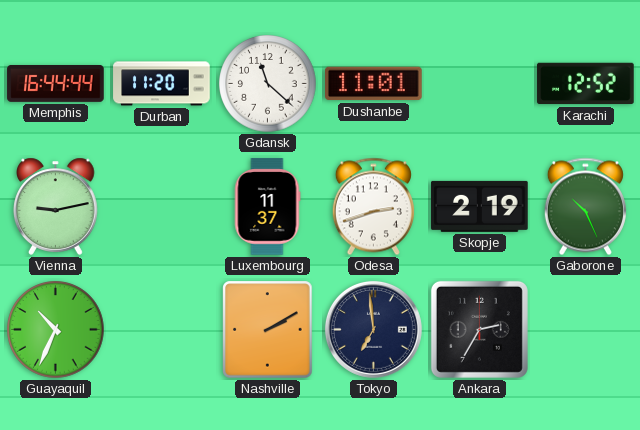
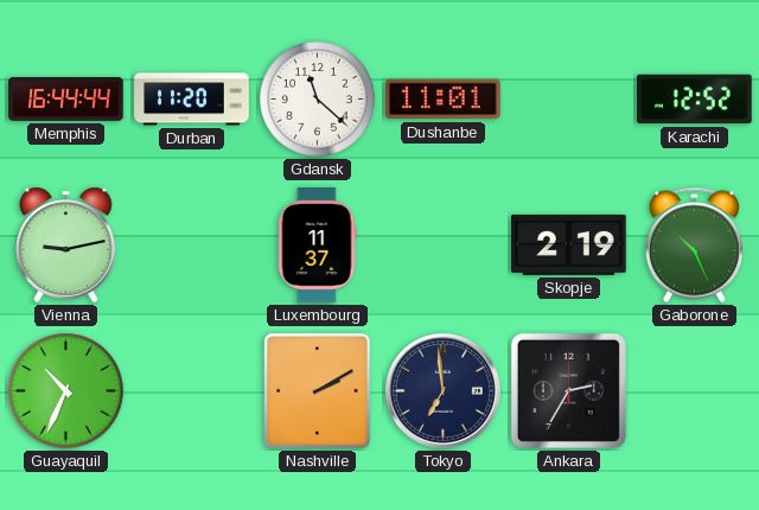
Odesa: 2:42 -> none
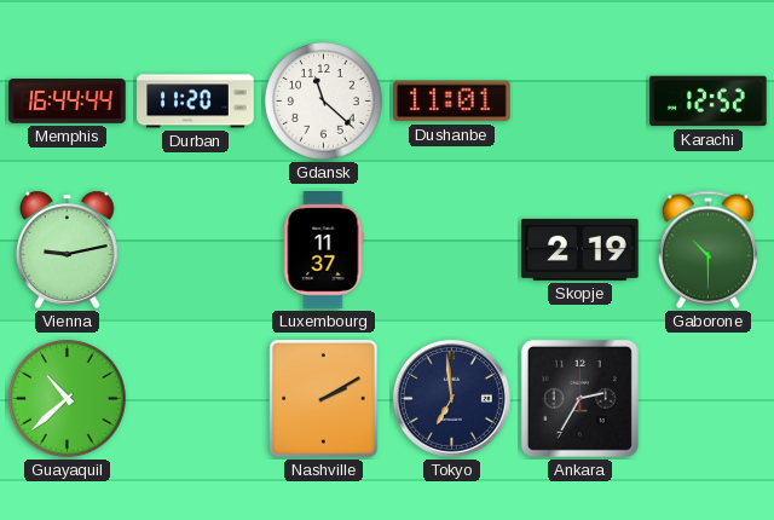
Gaborone: 10:26 -> 10:30
Guayaquil: 10:34 -> 10:38
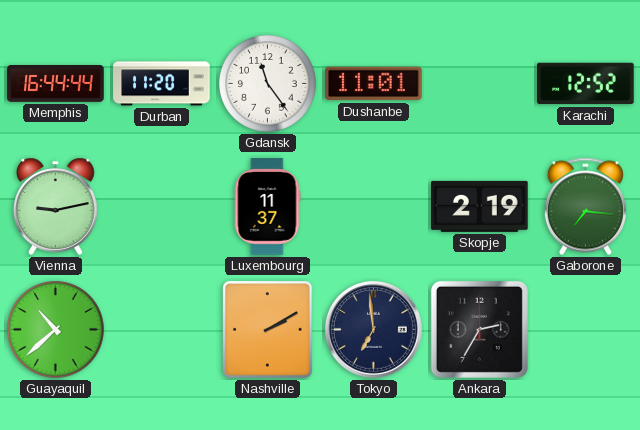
Gdansk: 11:22 -> 11:24
Gaborone: 10:30 -> 7:16
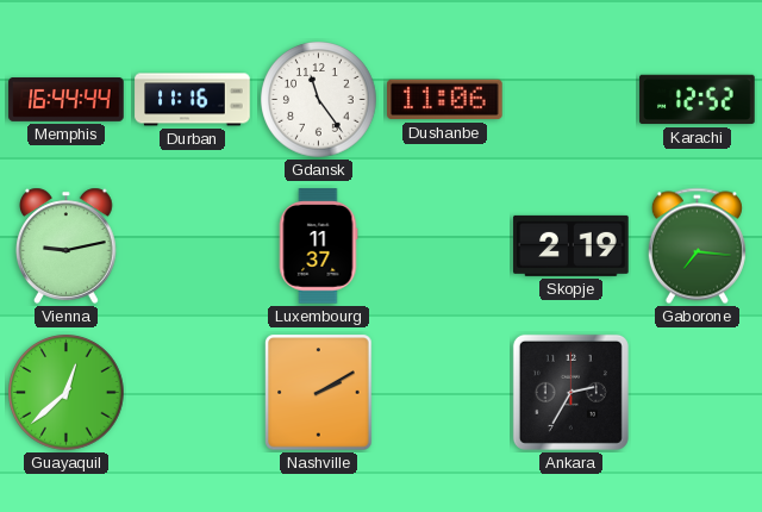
Durban: 11:20 -> 11:16
Dushanbe: 11:01 -> 11:06
Guayaquil: 10:38 -> 12:38
Tokyo: 6:59 -> none
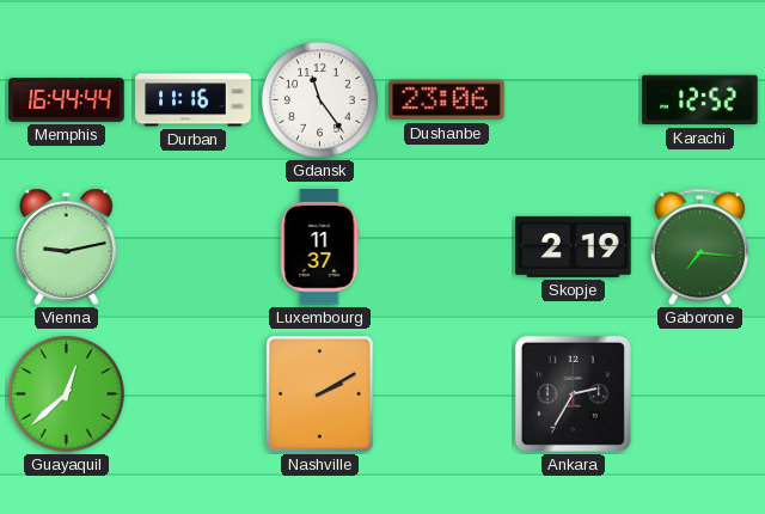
Dushanbe: 11:06 -> 23:06
